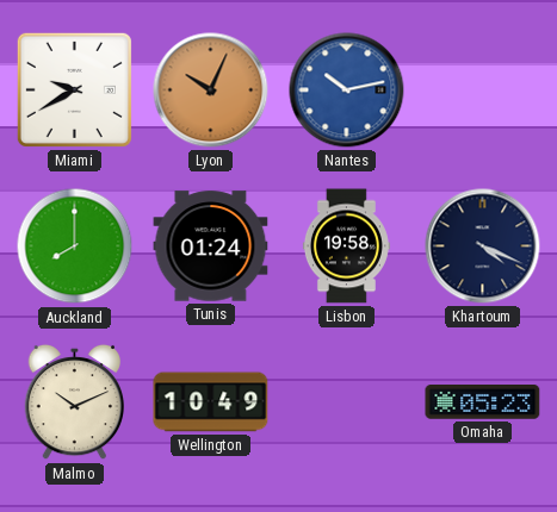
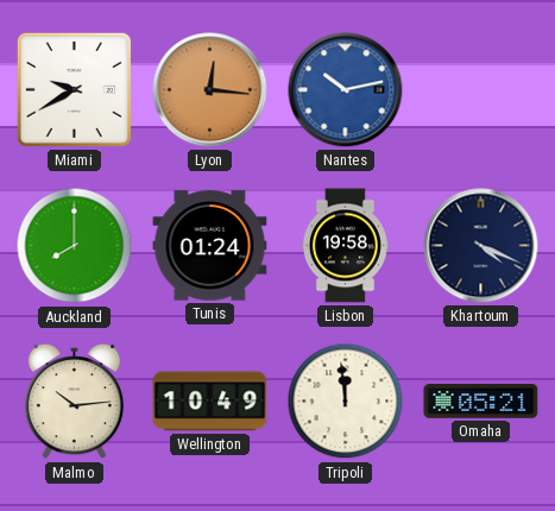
Lyon: 10:04 -> 12:16
Malmo: 10:11 -> 10:14
Tripoli: none -> 11:59
Omaha: 05:23 -> 05:21
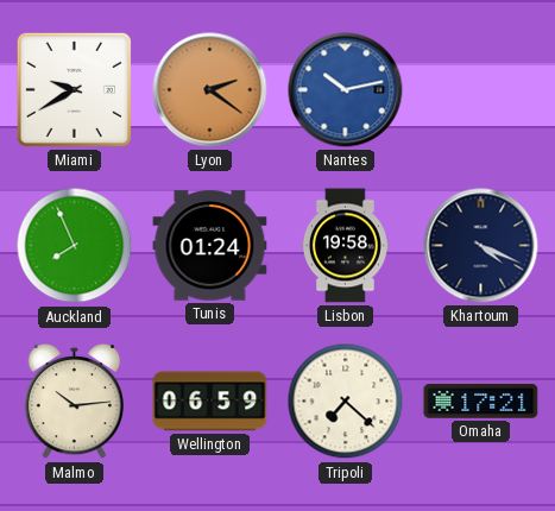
Lyon: 12:16 -> 2:21
Auckland: 8:00 -> 7:56
Wellington: 10:49 -> 06:59
Tripoli: 11:59 -> 7:22
Omaha: 05:21 -> 17:21
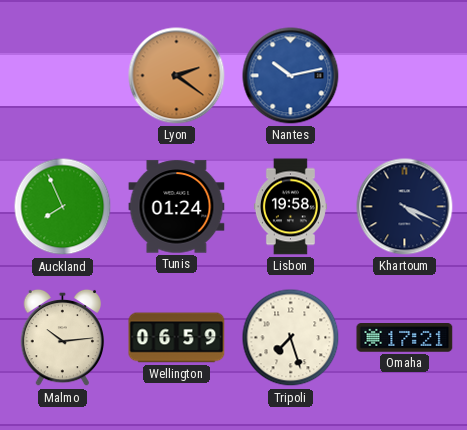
Miami: 9:40 -> none
Tripoli: 7:22 -> 7:27
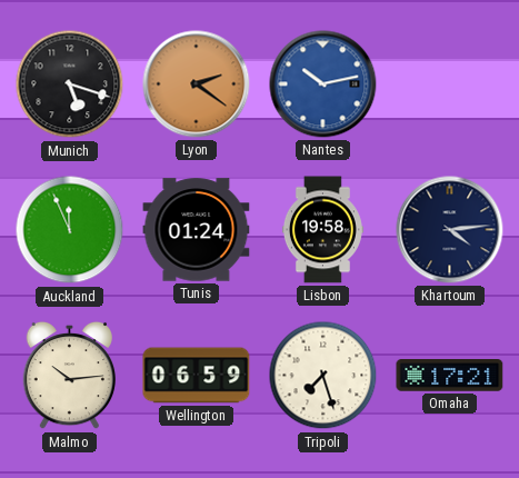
Munich: none -> 5:18
Auckland: 7:56 -> 11:56
Khartoum: 4:19 -> 4:14
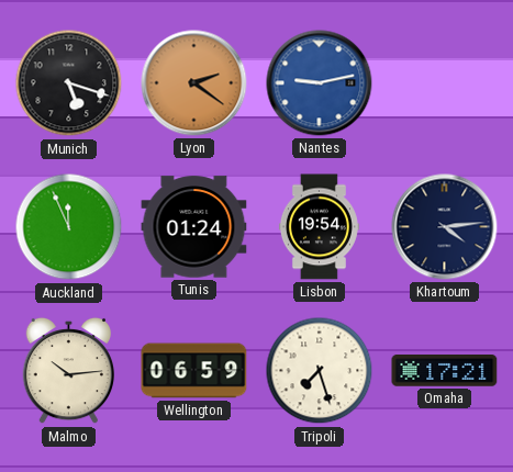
Nantes: 10:13 -> 9:13
Lisbon: 19:58 -> 19:54
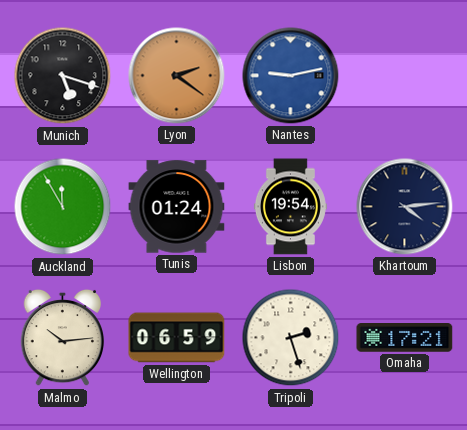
Auckland: 11:56 -> 11:55
Tripoli: 7:27 -> 2:27
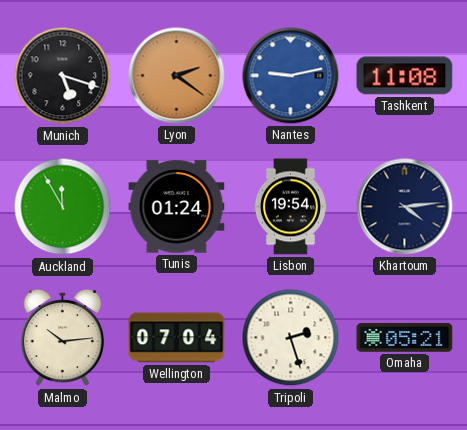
Tashkent: none -> 11:08
Wellington: 06:59 -> 07:04
Omaha: 17:21 -> 05:21
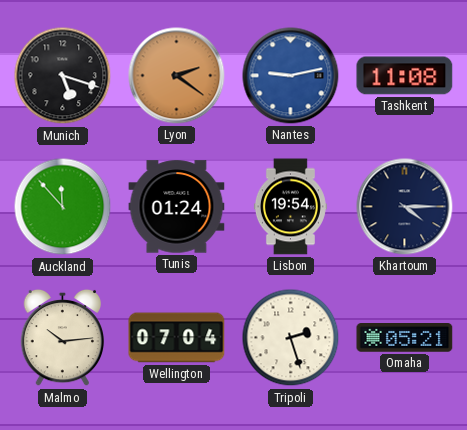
Auckland: 11:55 -> 11:53
Khartoum: 4:14 -> 4:15
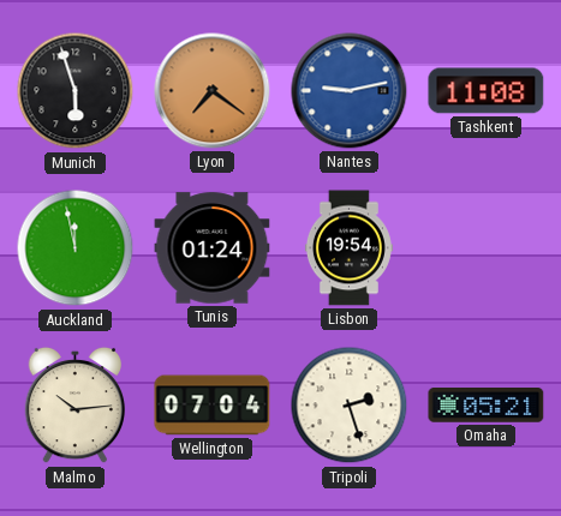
Munich: 5:18 -> 5:57
Lyon: 2:21 -> 7:21
Auckland: 11:53 -> 11:58
Khartoum: 4:15 -> none
